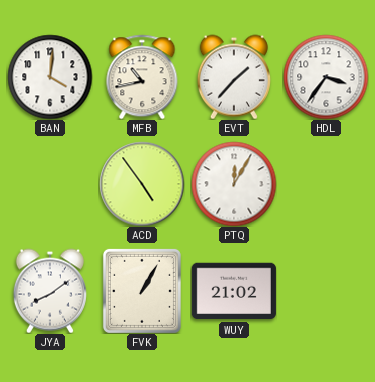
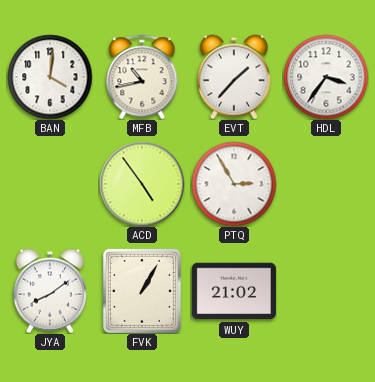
PTQ: 12:05 -> 2:55
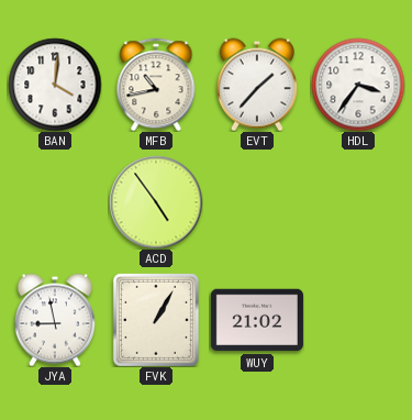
PTQ: 2:55 -> none
JYA: 8:09 -> 8:58
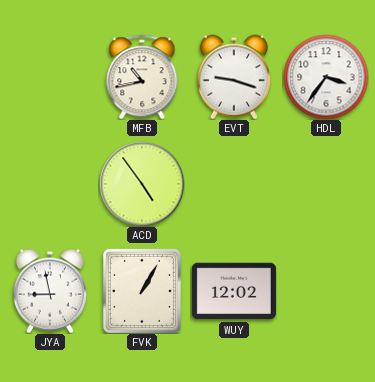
BAN: 4:01 -> none
EVT: 1:37 -> 9:18
WUY: 21:02 -> 12:02
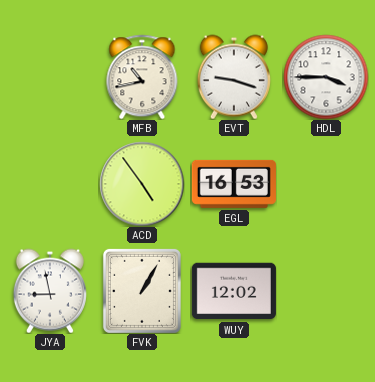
HDL: 3:36 -> 3:45
EGL: none -> 16:53
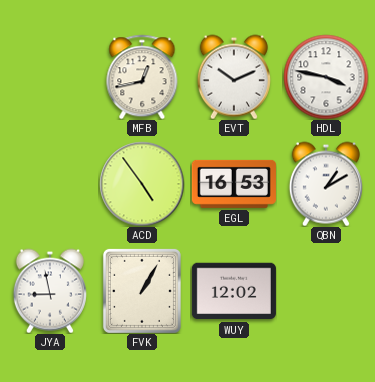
MFB: 10:43 -> 12:43
EVT: 9:18 -> 10:11
HDL: 3:45 -> 3:47
QBN: none -> 1:10
